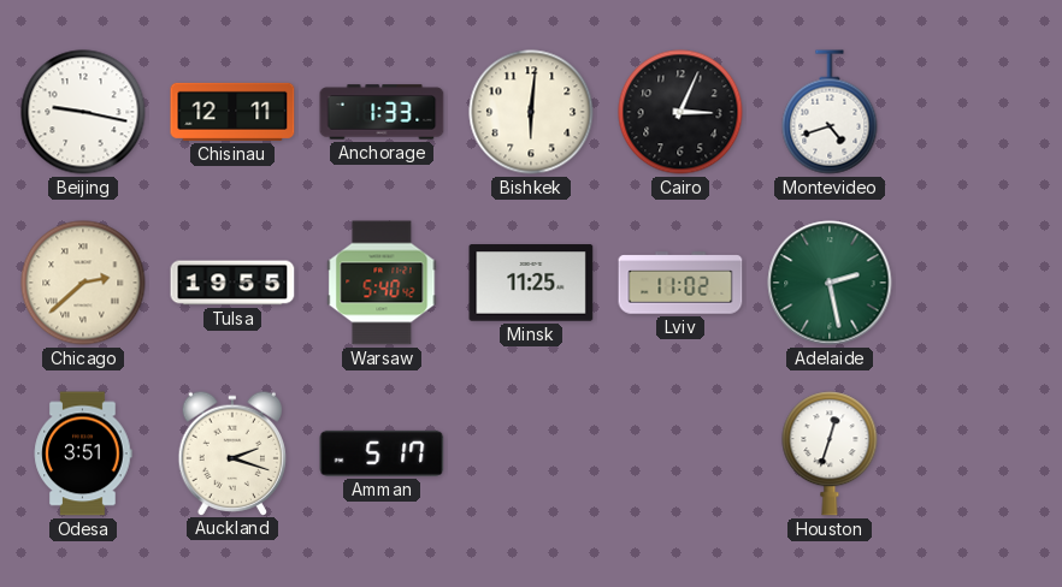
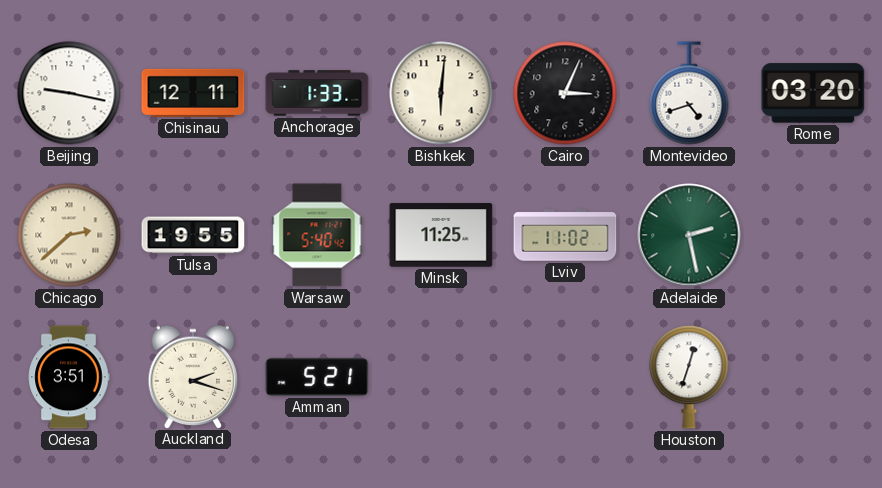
Rome: none -> 03:20
Amman: 5:17 -> 5:21
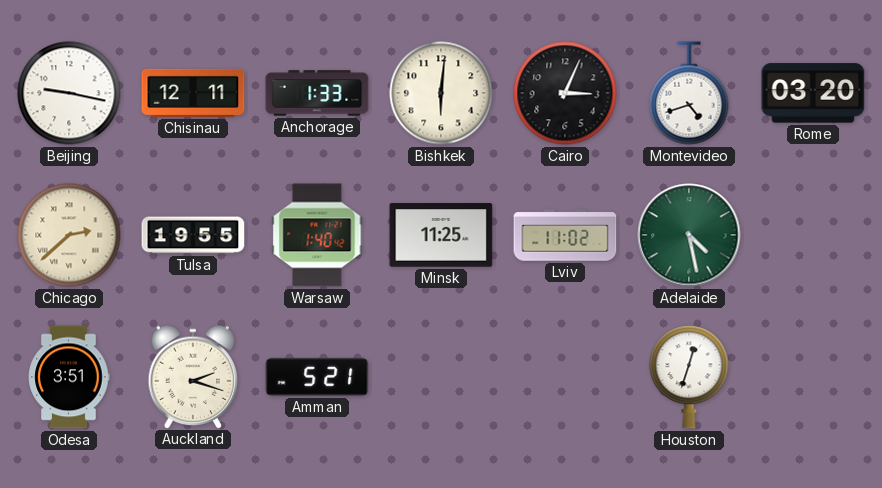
Warsaw: 5:40 -> 1:40
Adelaide: 2:28 -> 4:28
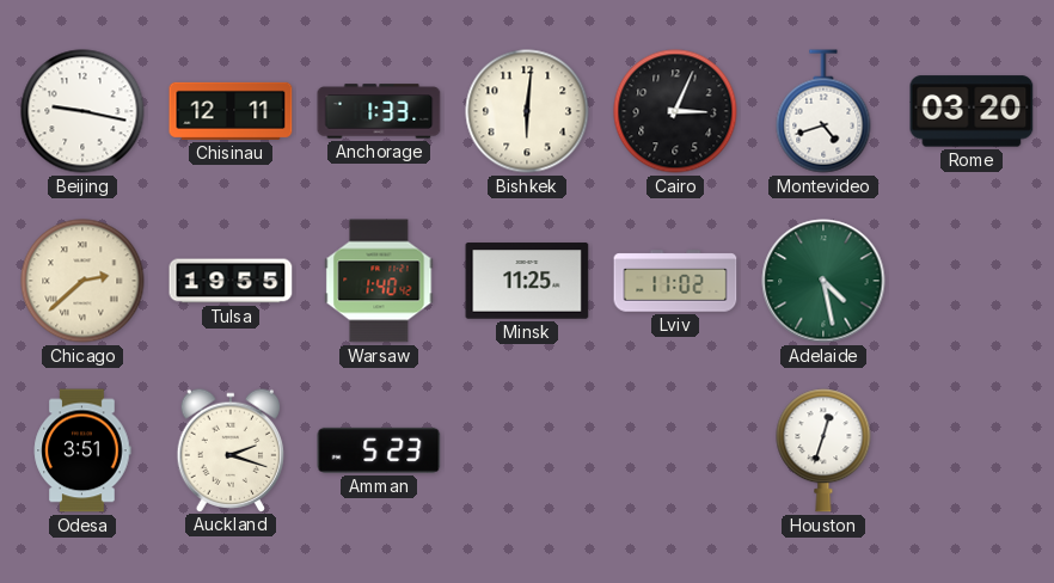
Amman: 5:21 -> 5:23
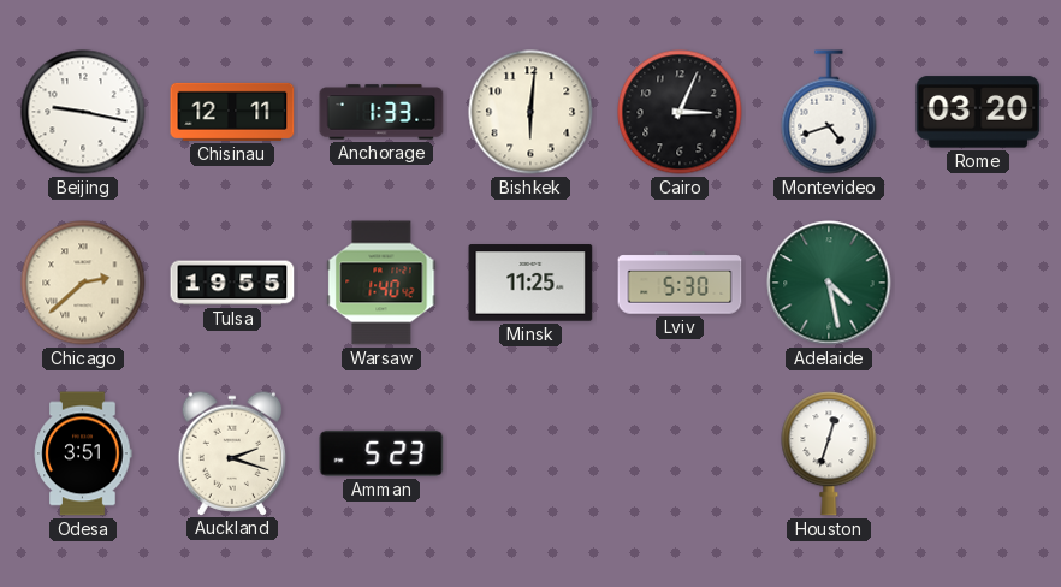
Lviv: 11:02 -> 5:30
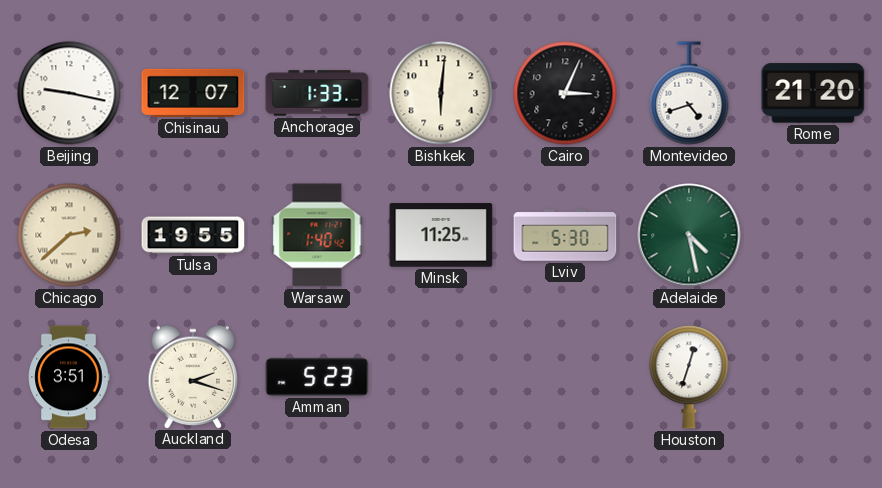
Chisinau: 12:11 -> 12:07
Rome: 03:20 -> 21:20
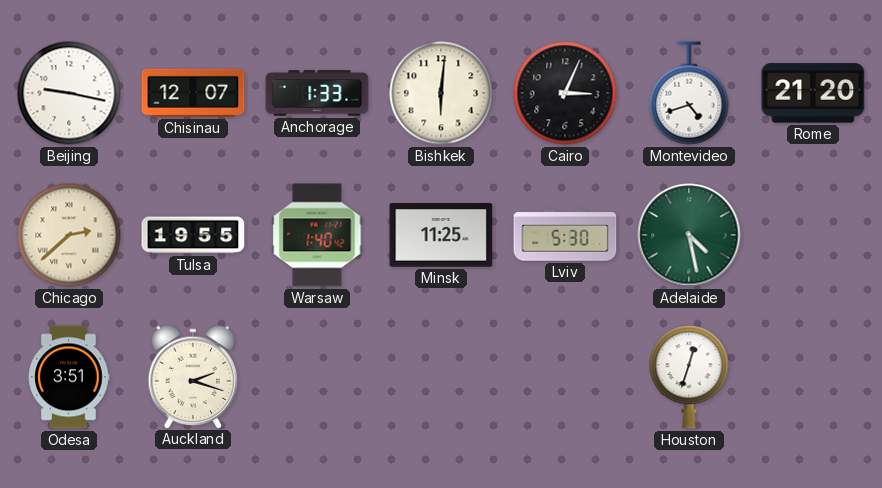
Amman: 5:23 -> none
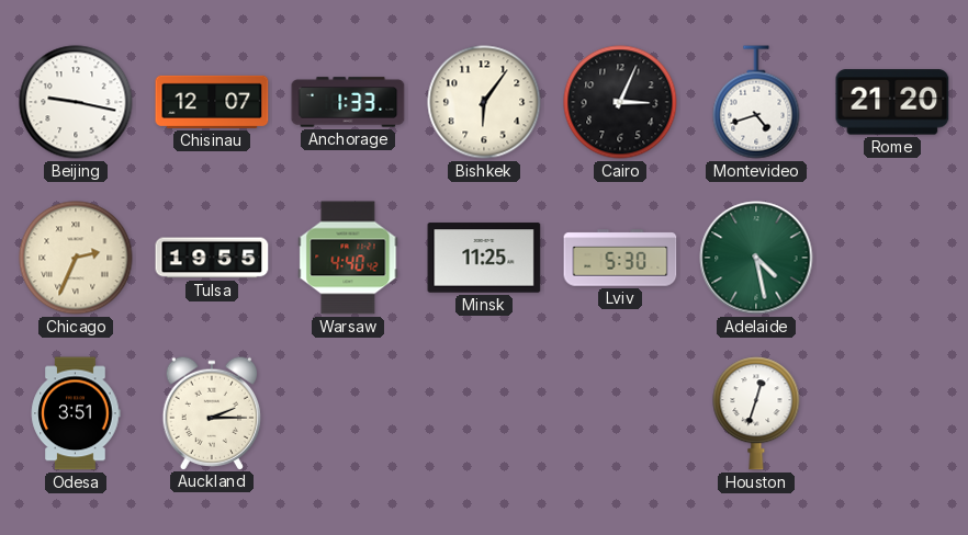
Bishkek: 6:01 -> 6:06
Chicago: 2:38 -> 2:34
Warsaw: 1:40 -> 4:40
Auckland: 2:18 -> 2:15
